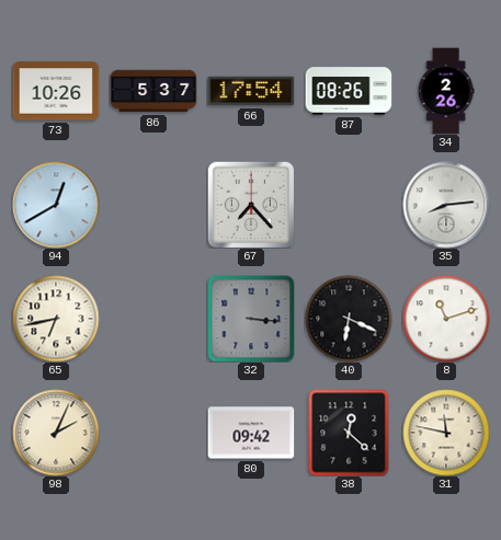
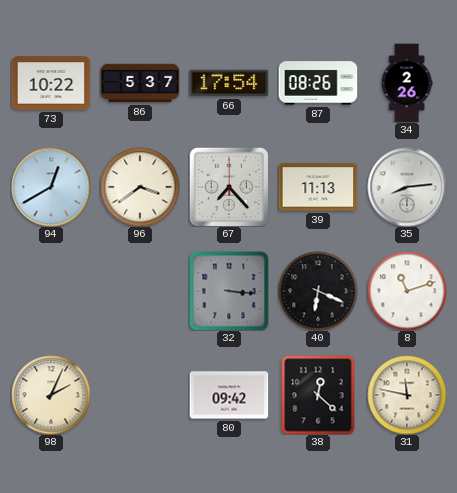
73: 10:26 -> 10:22
96: none -> 3:39
39: none -> 11:13
65: 6:43 -> none
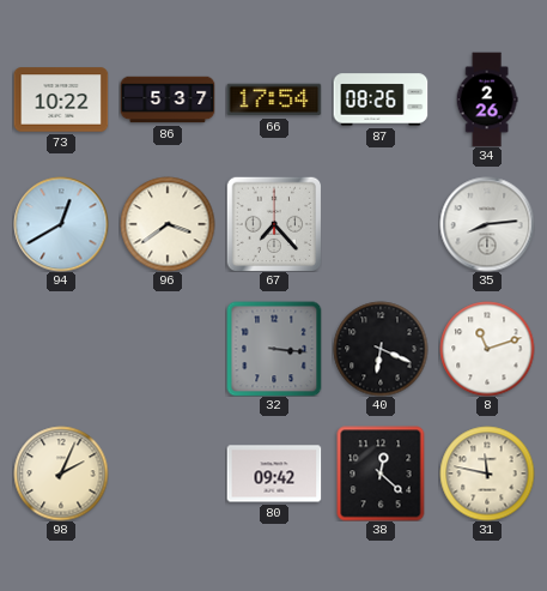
39: 11:13 -> none
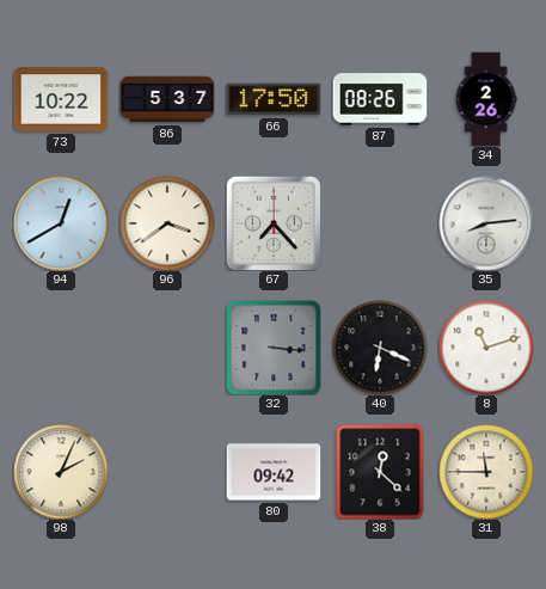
66: 17:54 -> 17:50
31: 11:47 -> 11:45
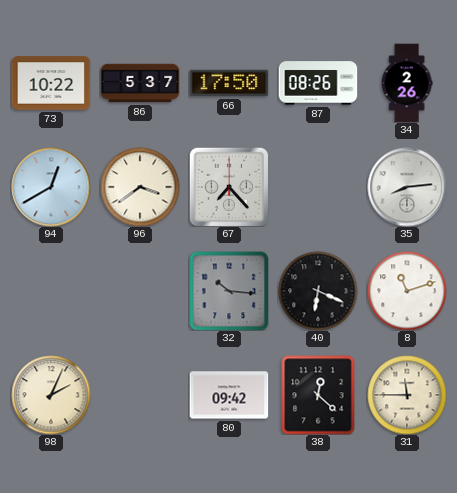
32: 3:16 -> 10:16
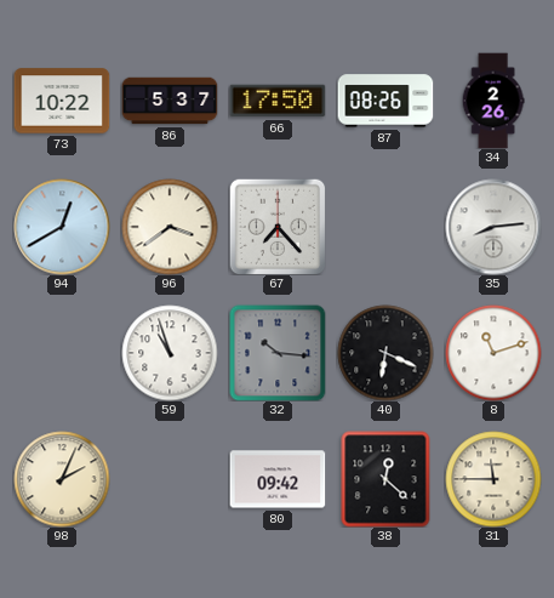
59: none -> 10:57
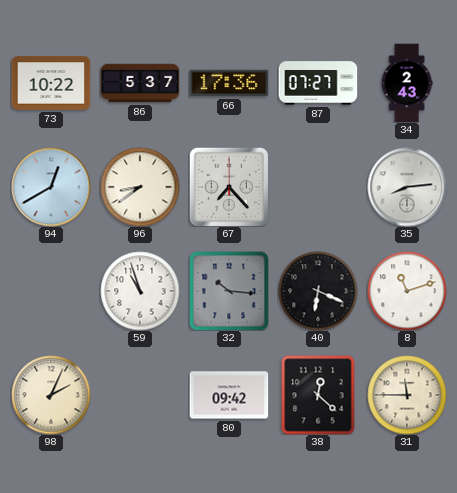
66: 17:50 -> 17:36
87: 08:26 -> 07:27
34: 2:26 -> 2:43
96: 3:39 -> 8:39
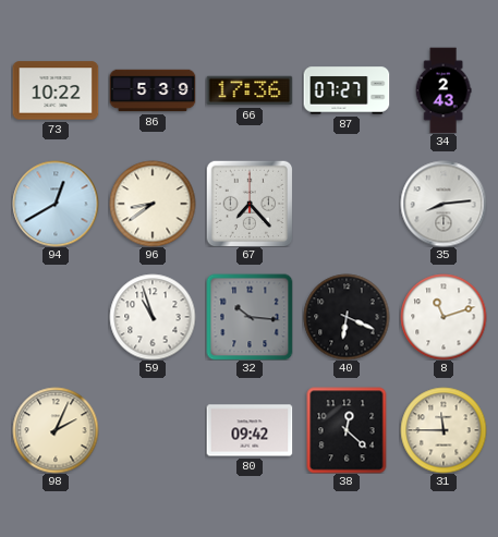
86: 5:37 -> 5:39
